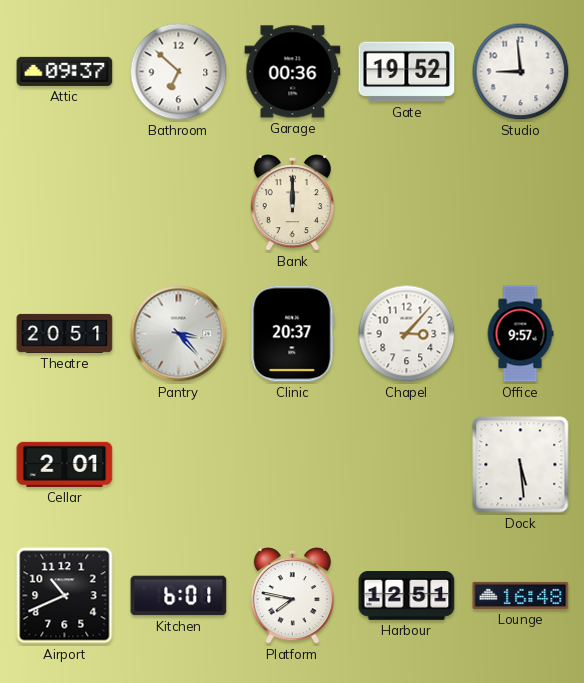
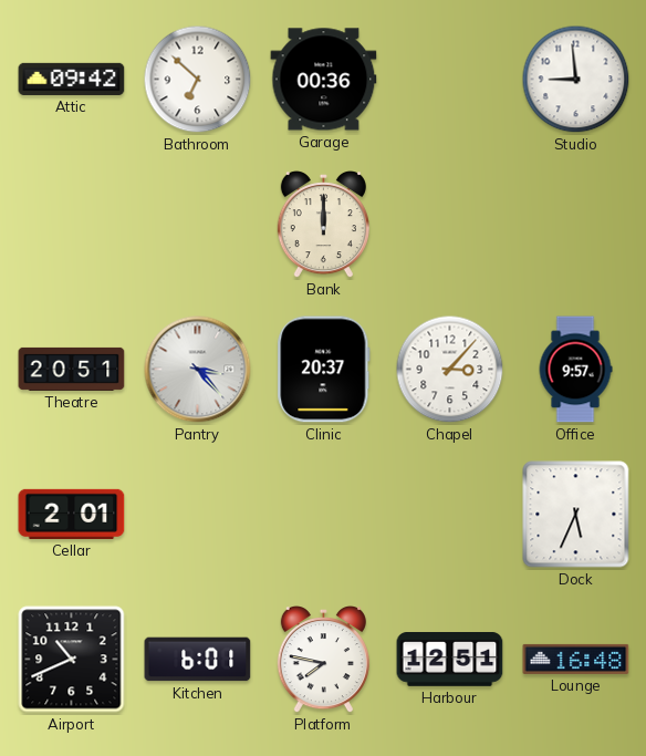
Attic: 09:37 -> 09:42
Gate: 19:52 -> none
Dock: 5:29 -> 5:34
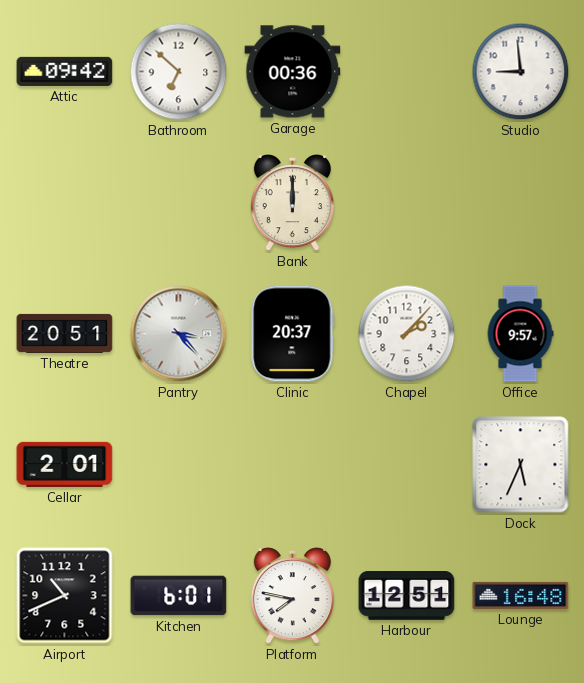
Chapel: 3:07 -> 2:07
